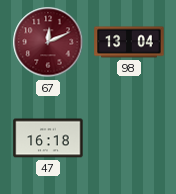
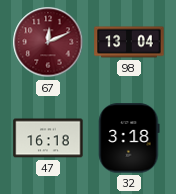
32: none -> 3:18
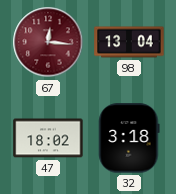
67: 12:11 -> 12:16
47: 16:18 -> 18:02
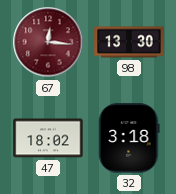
98: 13:04 -> 13:30
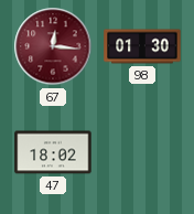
98: 13:30 -> 01:30
32: 3:18 -> none
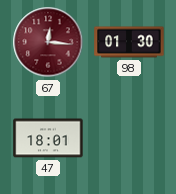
47: 18:02 -> 18:01
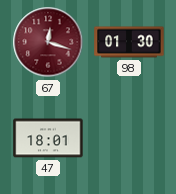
67: 12:16 -> 12:18
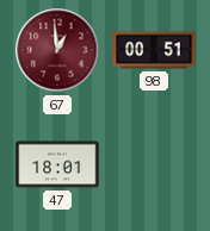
67: 12:18 -> 12:59
98: 01:30 -> 00:51
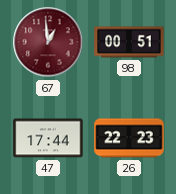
47: 18:01 -> 17:44
26: none -> 22:23
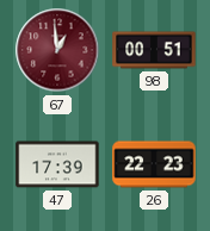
47: 17:44 -> 17:39
